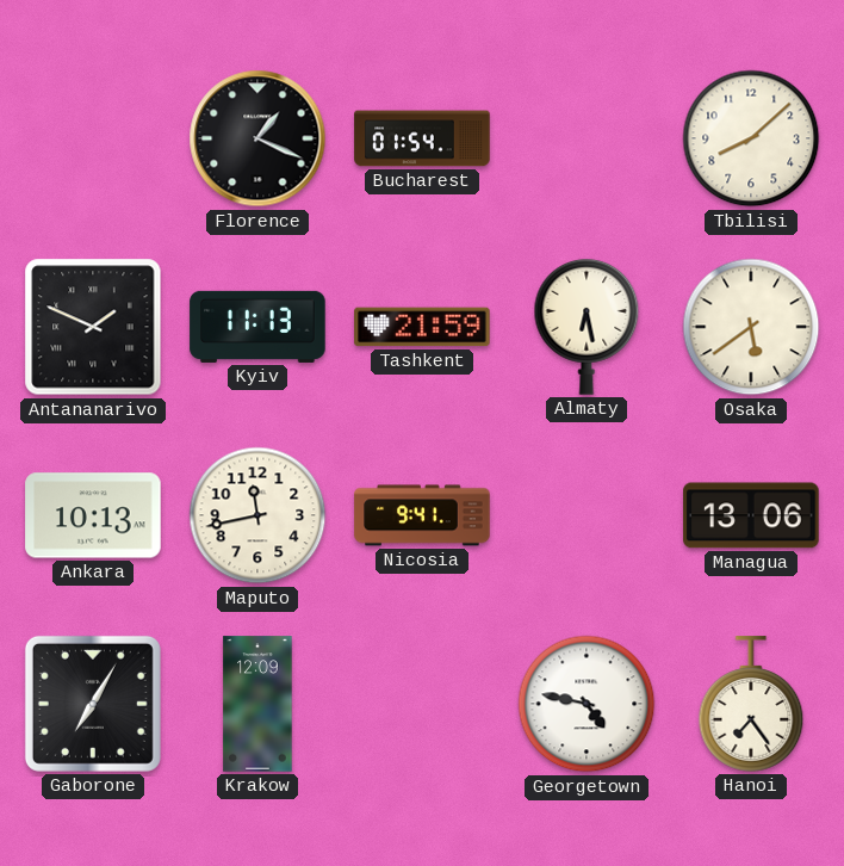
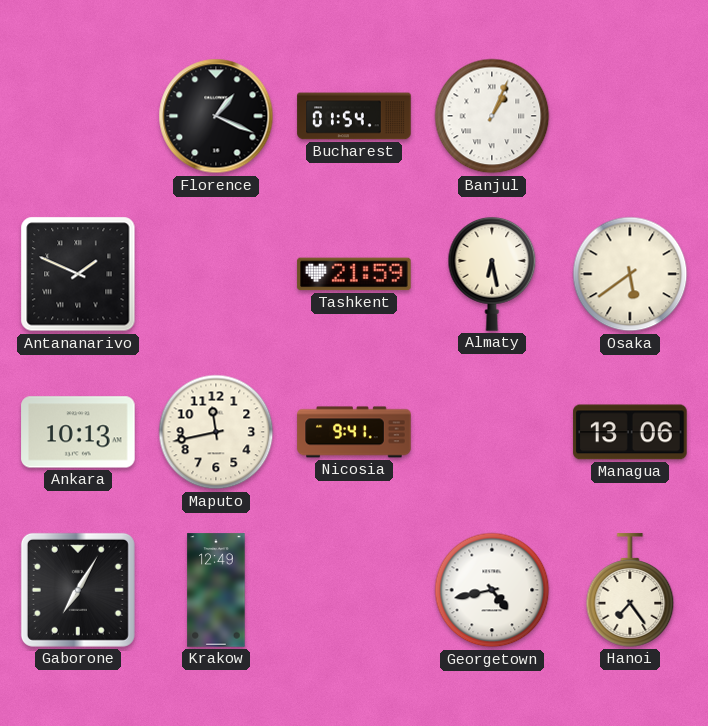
Banjul: none -> 1:04
Tbilisi: 8:08 -> none
Kyiv: 11:13 -> none
Krakow: 12:09 -> 12:49
Georgetown: 4:47 -> 4:43
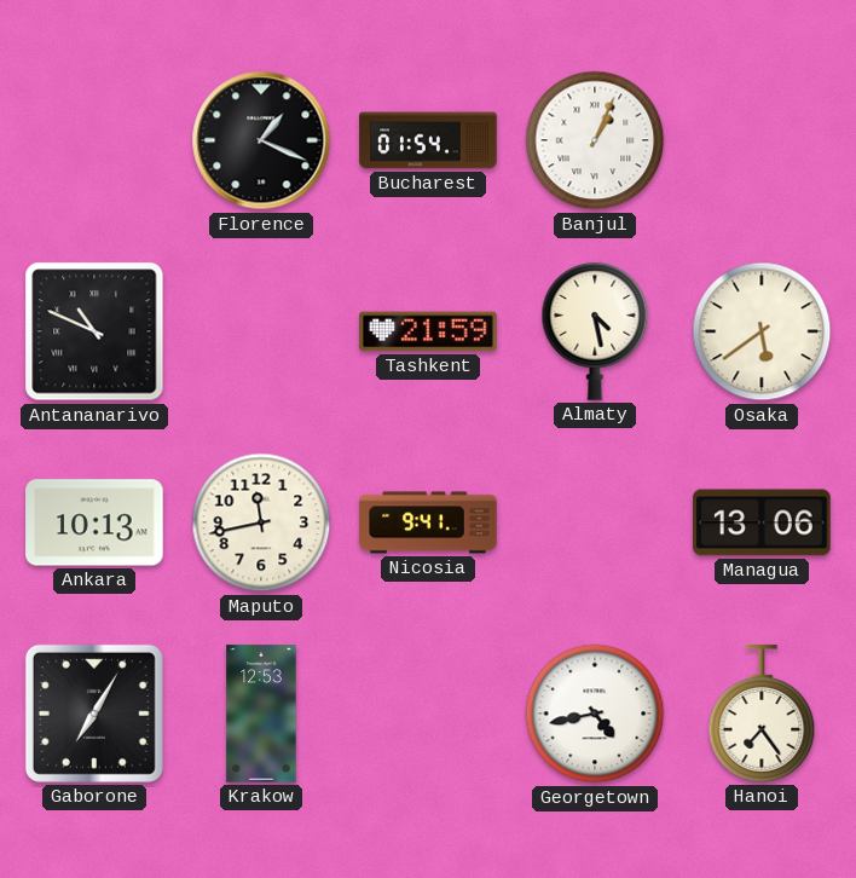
Antananarivo: 1:49 -> 10:49
Almaty: 6:28 -> 4:28
Krakow: 12:49 -> 12:53
